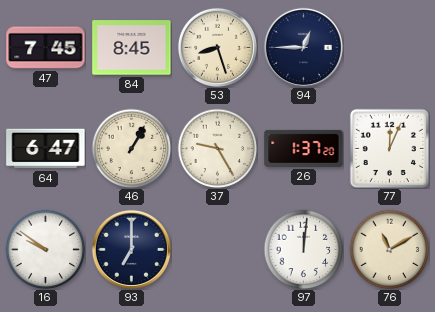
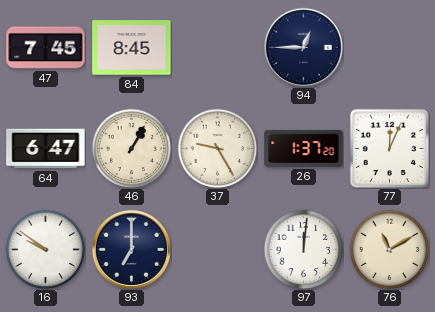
53: 8:27 -> none
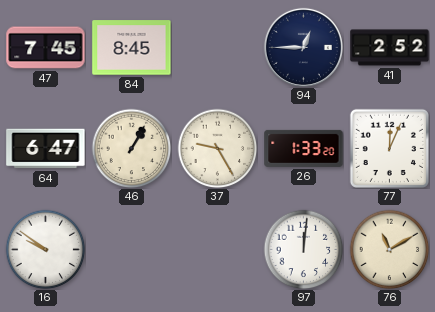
41: none -> 2:52
26: 1:37 -> 1:33
93: 7:00 -> none
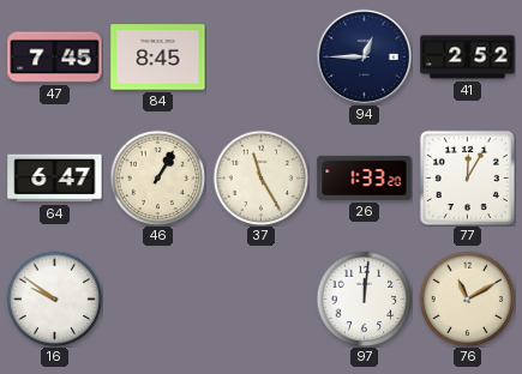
37: 9:25 -> 11:25
77: 12:04 -> 12:05
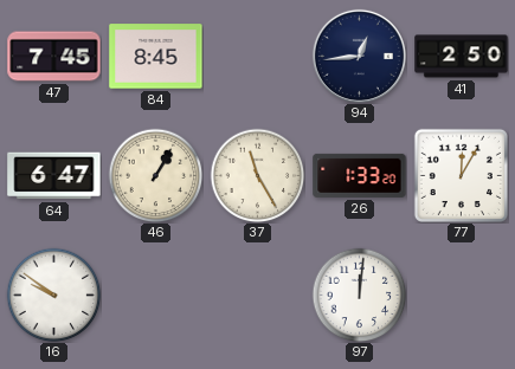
94: 12:45 -> 12:44
41: 2:52 -> 2:50
76: 11:10 -> none
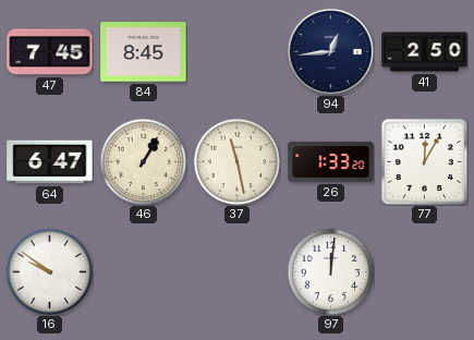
37: 11:25 -> 11:28
